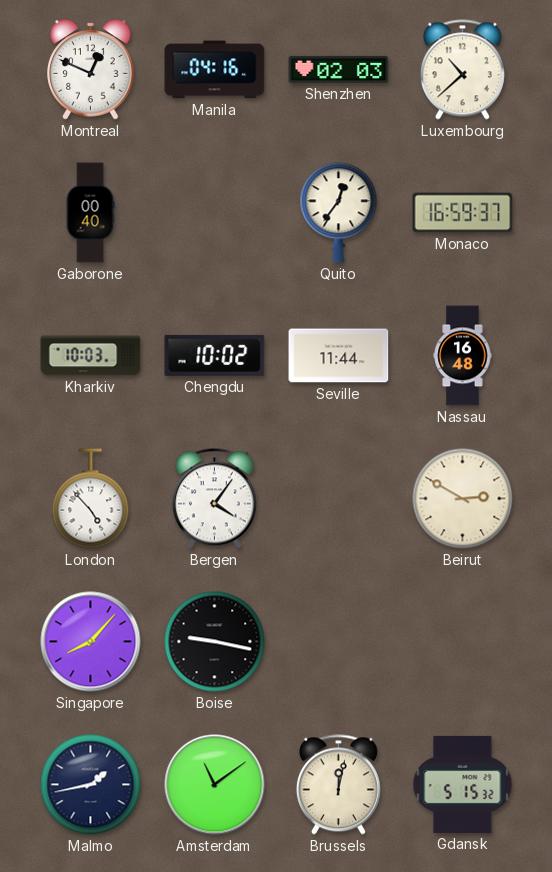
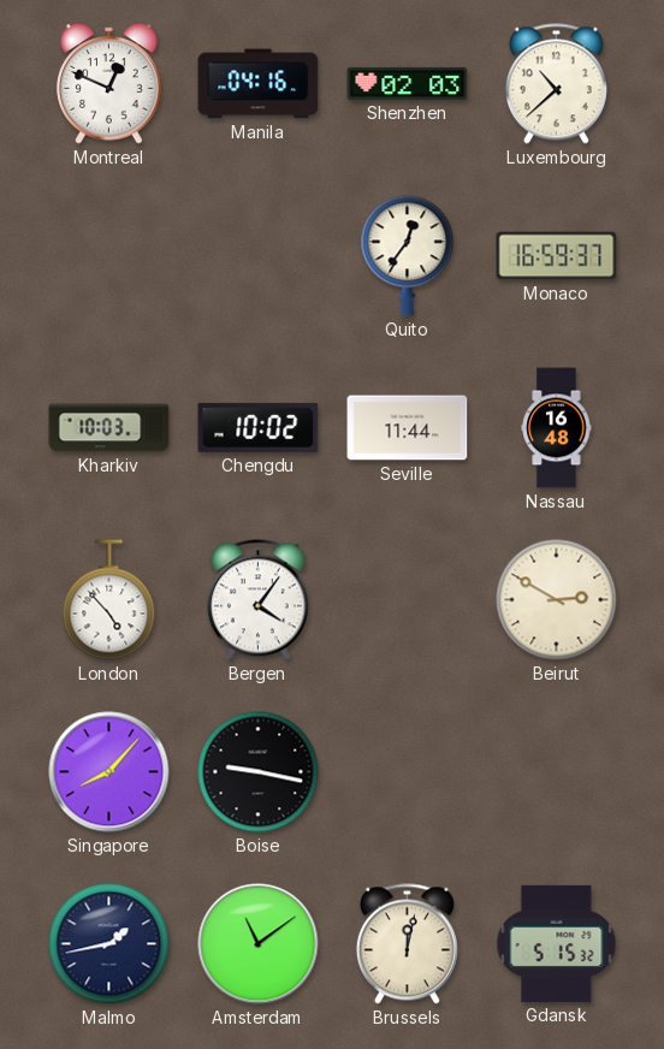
Gaborone: 00:40 -> none
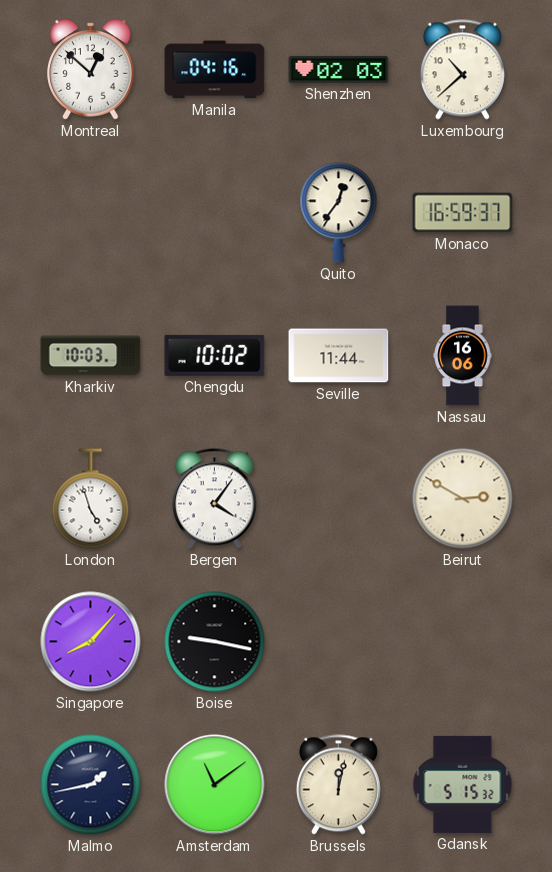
Montreal: 12:49 -> 12:52
Nassau: 16:48 -> 16:06
London: 4:53 -> 4:57
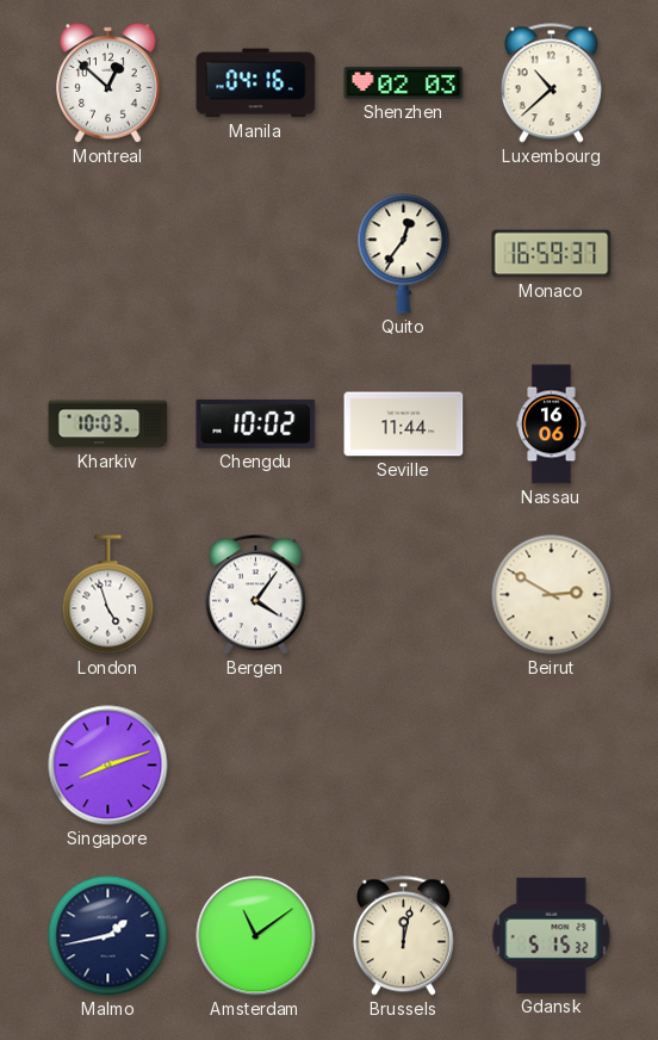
Singapore: 8:07 -> 8:12
Boise: 9:17 -> none
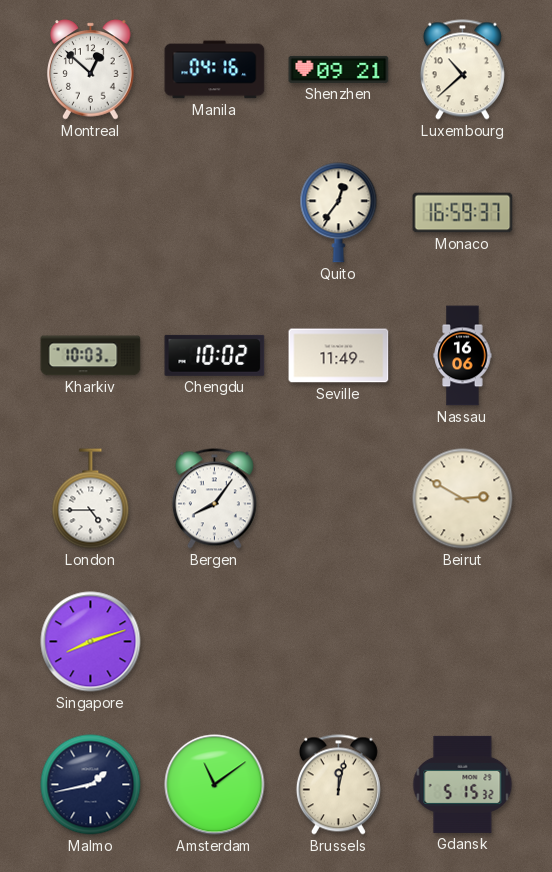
Shenzhen: 02:03 -> 09:21
Seville: 11:44 -> 11:49
London: 4:57 -> 4:45
Bergen: 4:06 -> 8:06
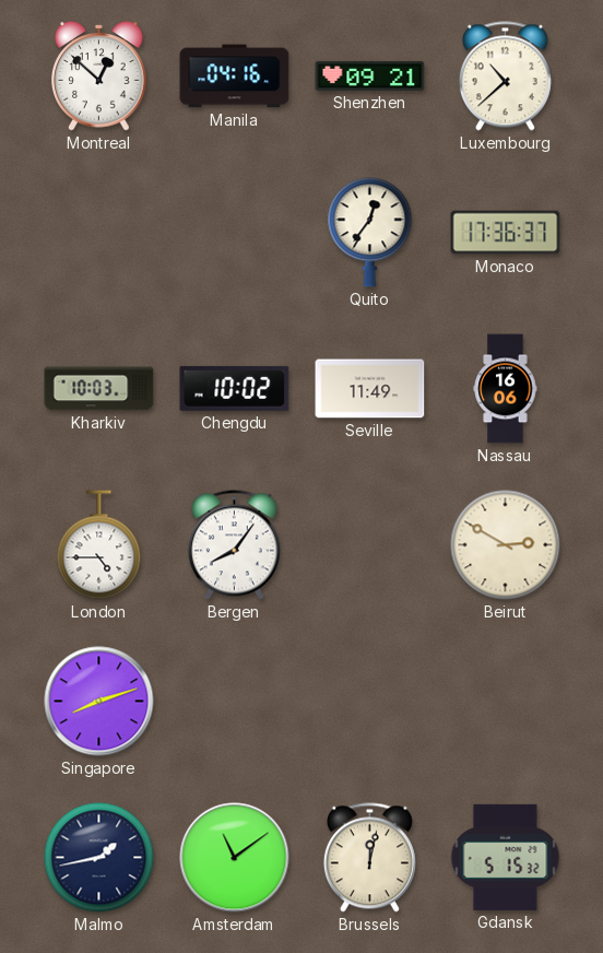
Monaco: 16:59 -> 17:36
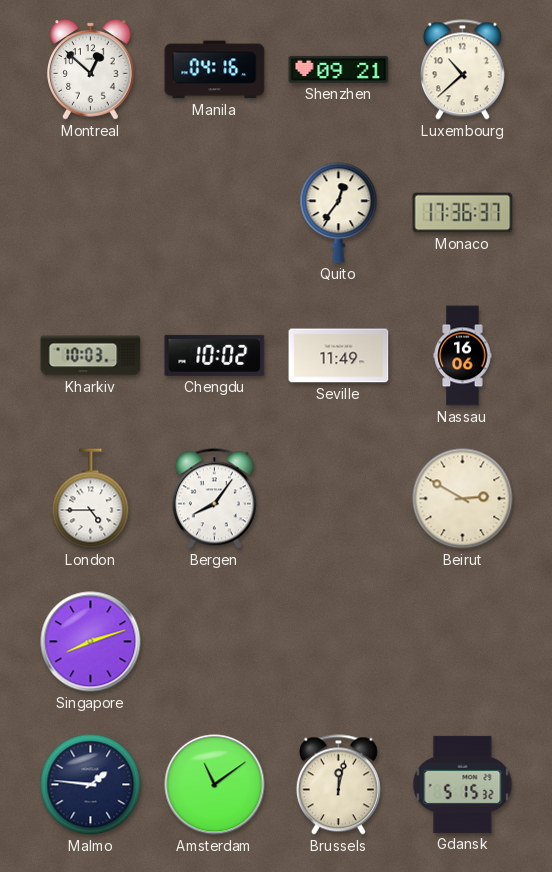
Malmo: 1:43 -> 1:46
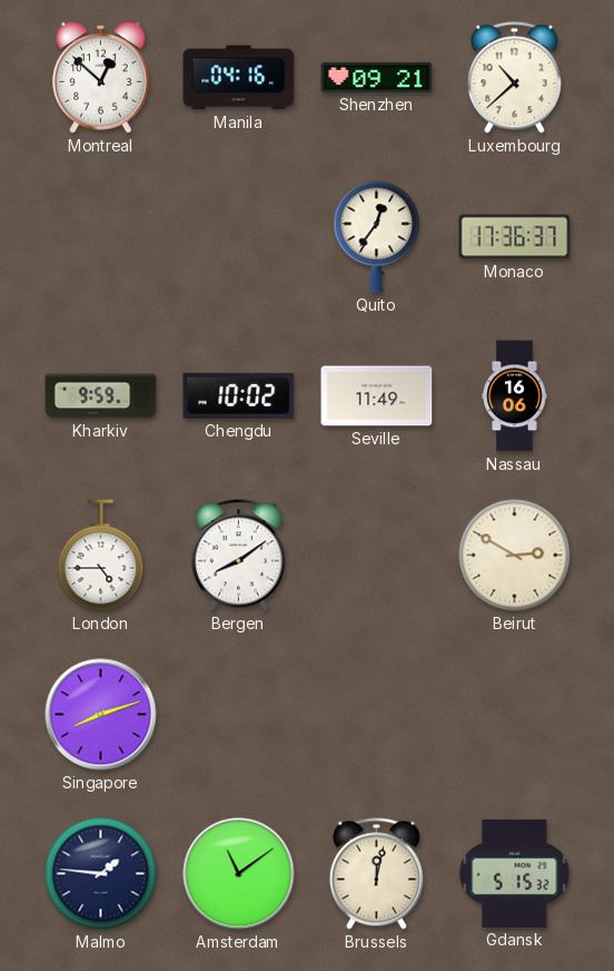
Kharkiv: 10:03 -> 9:59
Bergen: 8:06 -> 8:09
